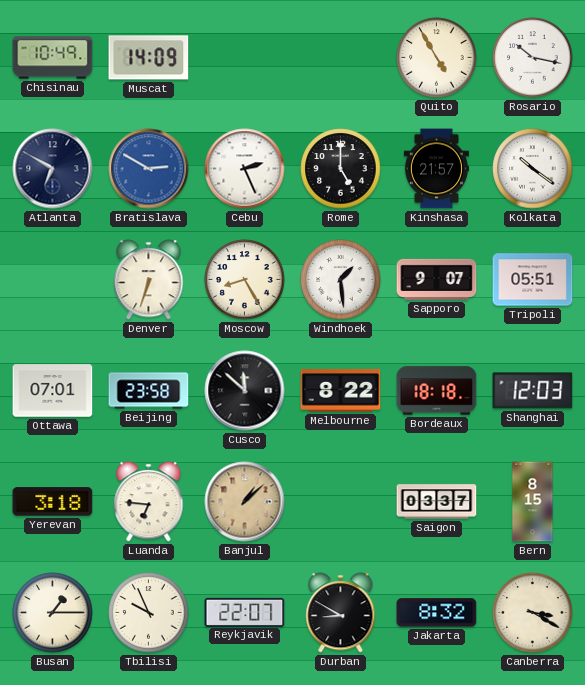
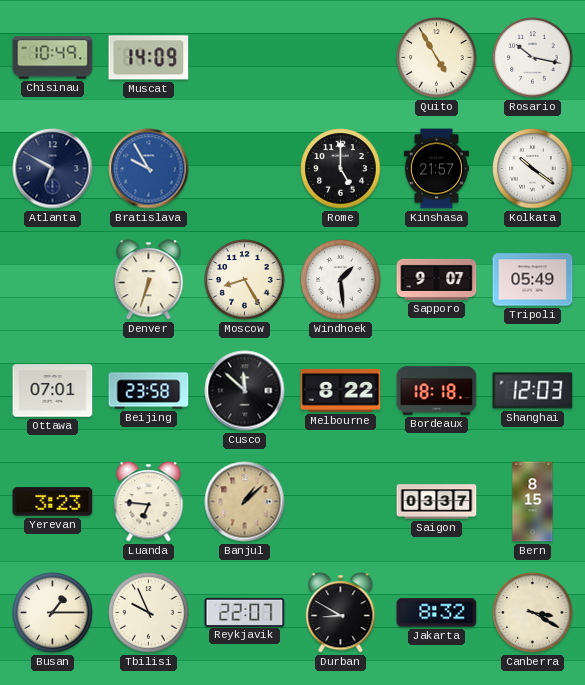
Bratislava: 2:50 -> 9:55
Cebu: 2:26 -> none
Tripoli: 05:51 -> 05:49
Yerevan: 3:18 -> 3:23
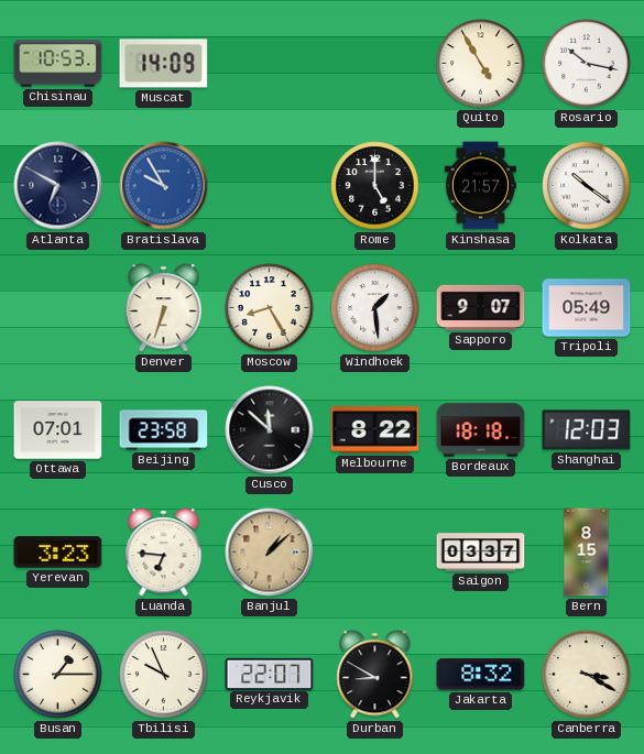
Chisinau: 10:49 -> 10:53
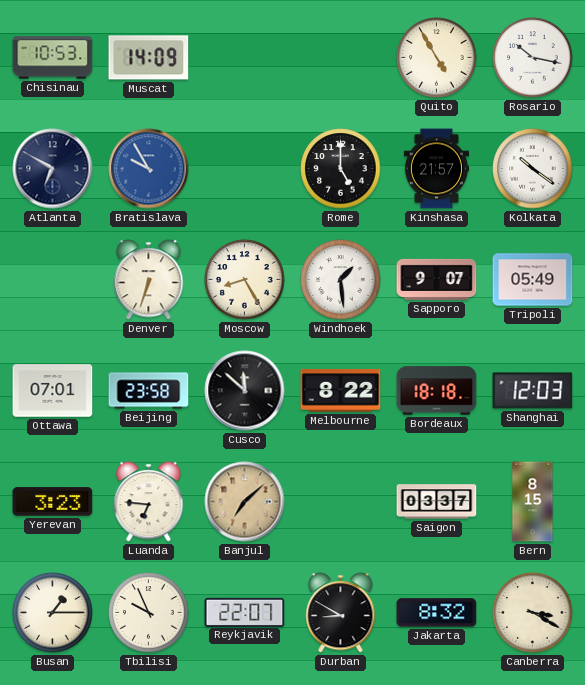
Banjul: 1:08 -> 7:08
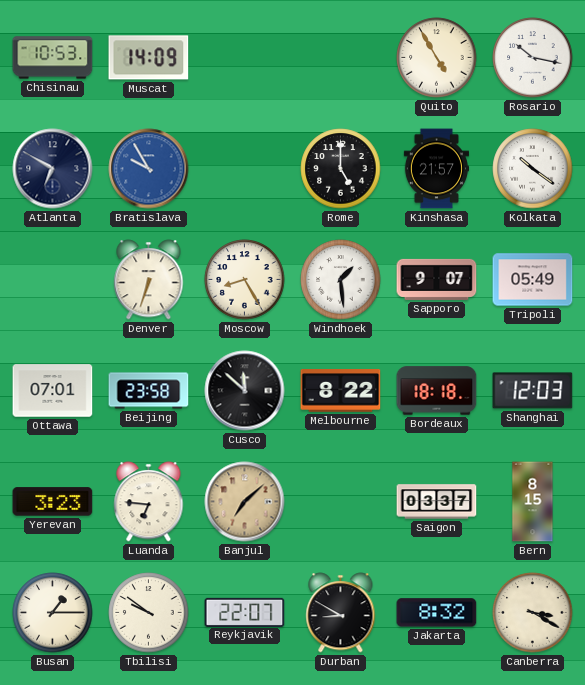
Tbilisi: 9:56 -> 9:51
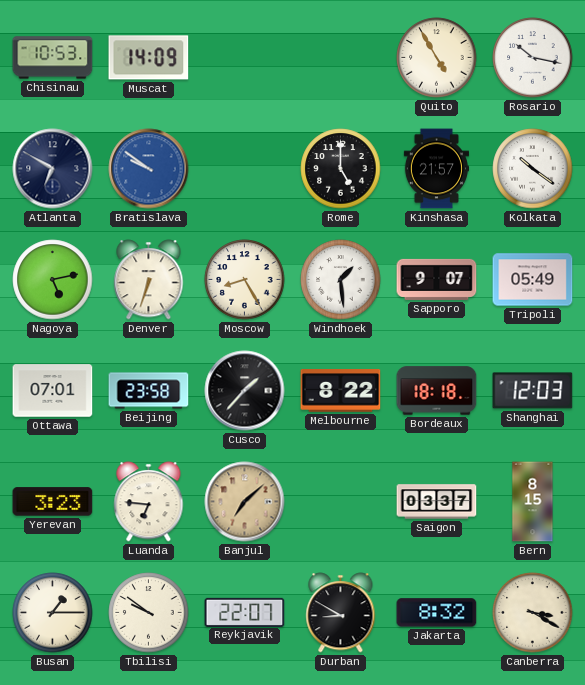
Bratislava: 9:55 -> 9:51
Nagoya: none -> 5:13
Cusco: 11:52 -> 1:37
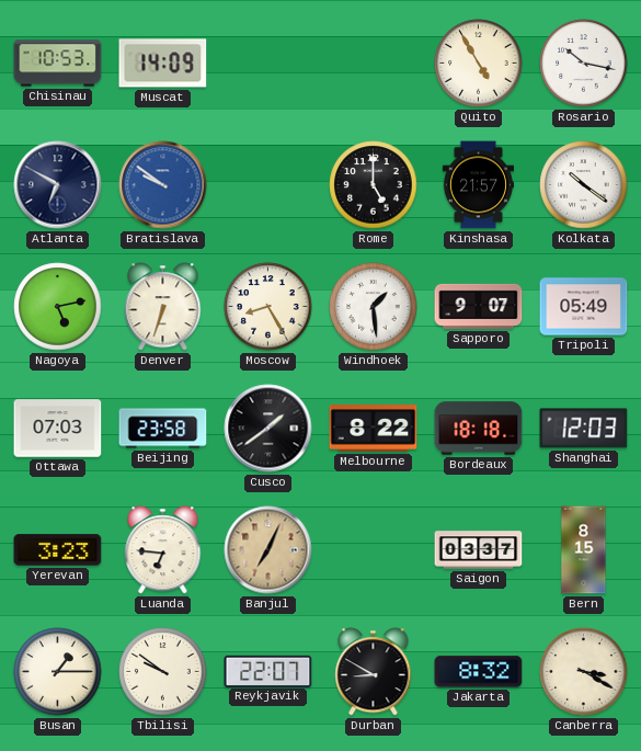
Ottawa: 07:01 -> 07:03
Cusco: 1:37 -> 1:39
Banjul: 7:08 -> 7:04
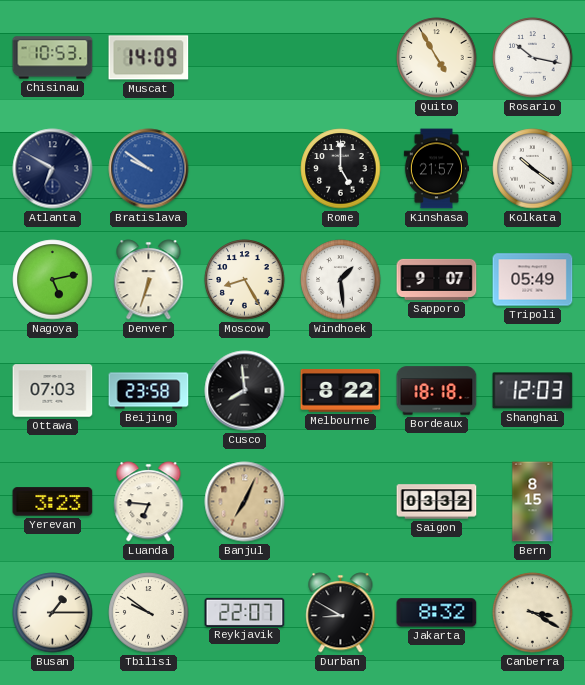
Cusco: 1:39 -> 7:59
Saigon: 03:37 -> 03:32
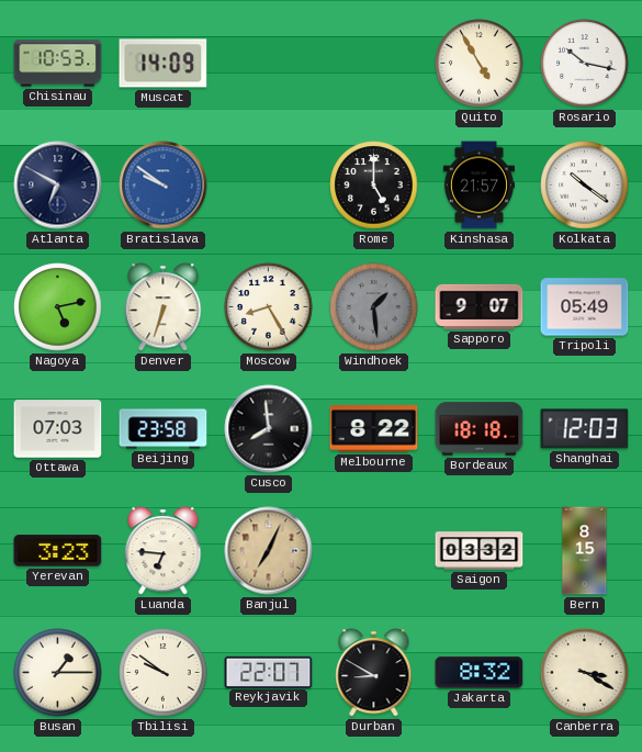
Windhoek dial: white -> grey
